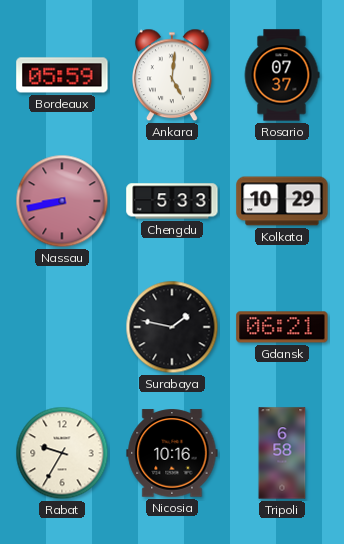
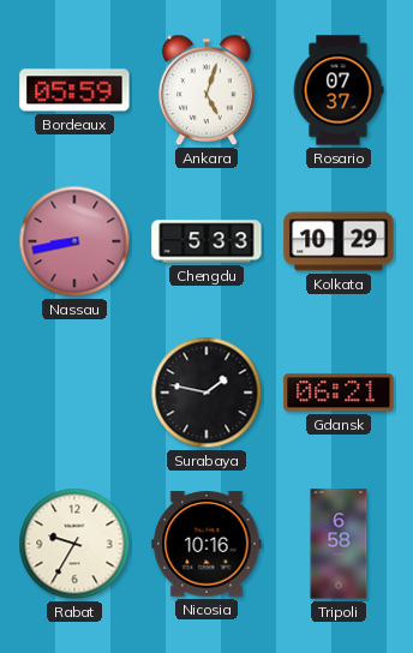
Ankara: 5:01 -> 5:03
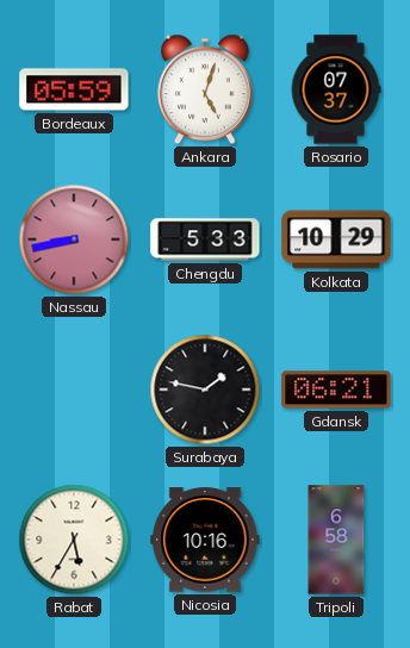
Rabat: 9:35 -> 5:35
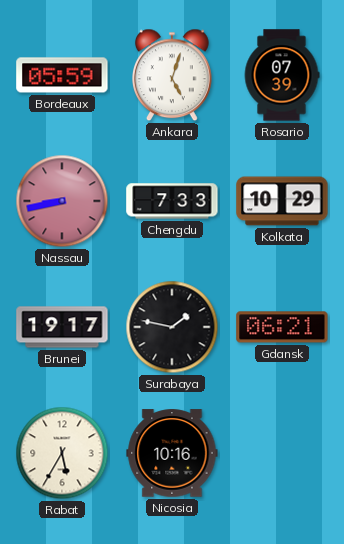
Rosario: 07:37 -> 07:39
Chengdu: 5:33 -> 7:33
Brunei: none -> 19:17
Tripoli: 6:58 -> none
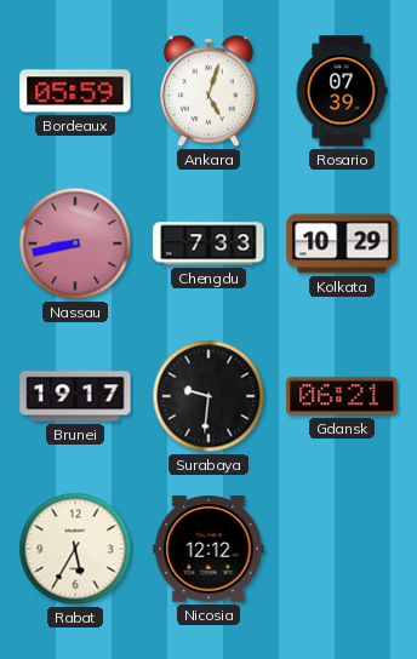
Surabaya: 1:47 -> 9:31
Nicosia: 10:16 -> 12:12
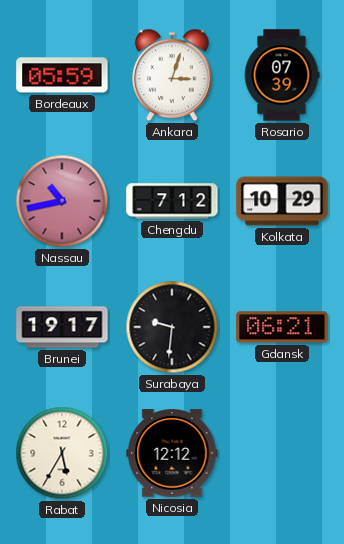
Ankara: 5:03 -> 3:03
Nassau: 8:43 -> 10:43
Chengdu: 7:33 -> 7:12
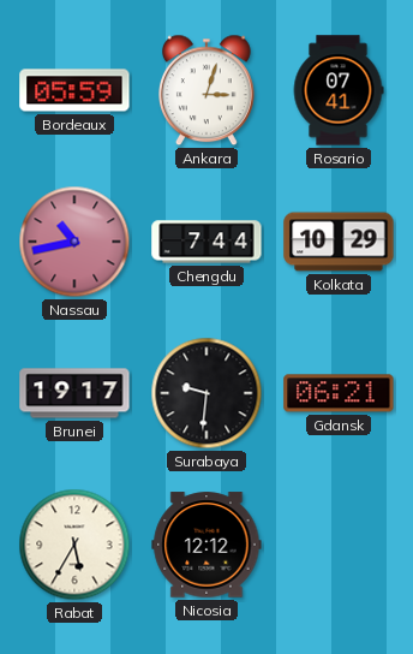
Rosario: 07:39 -> 07:41
Chengdu: 7:12 -> 7:44
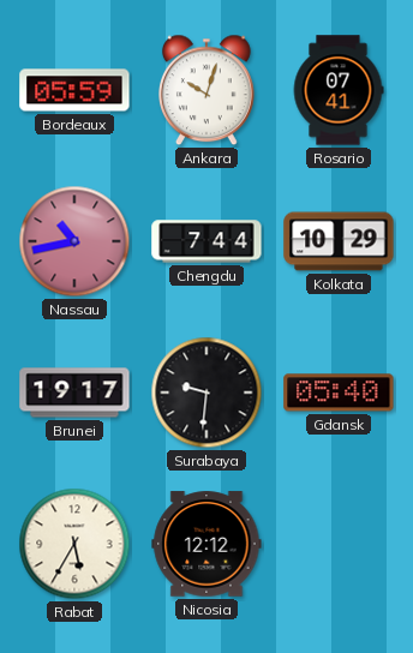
Ankara: 3:03 -> 10:03
Gdansk: 06:21 -> 05:40
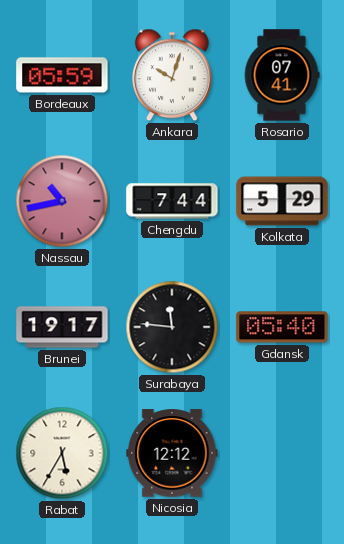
Kolkata: 10:29 -> 5:29
Surabaya: 9:31 -> 11:46
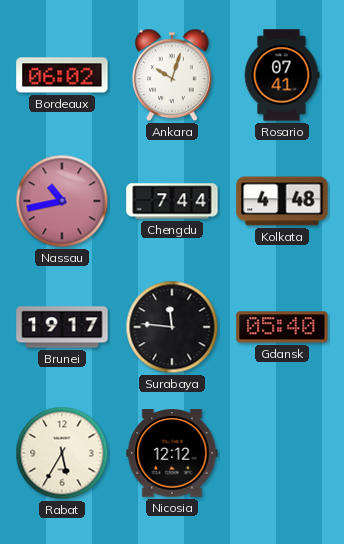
Bordeaux: 05:59 -> 06:02
Kolkata: 5:29 -> 4:48
